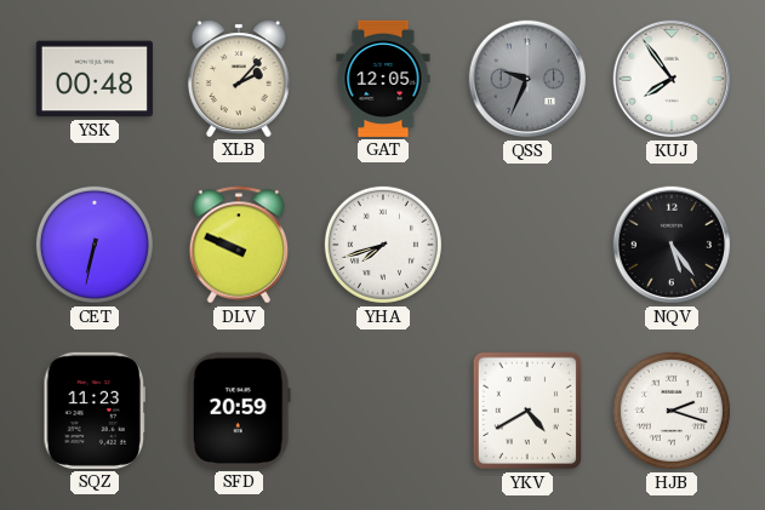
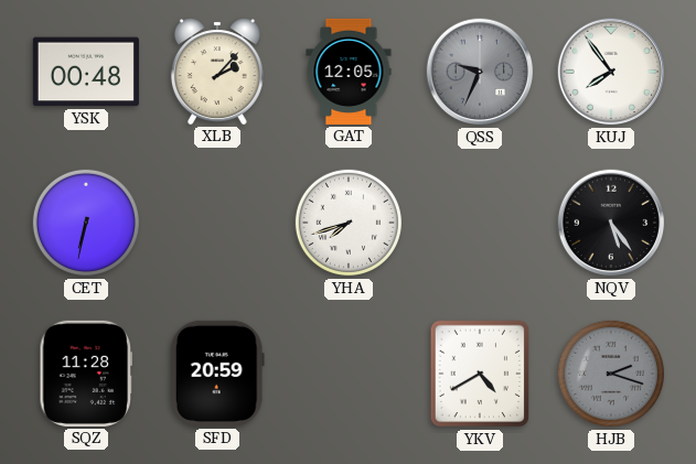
DLV: 9:49 -> none
SQZ: 11:23 -> 11:28
HJB dial: white -> grey
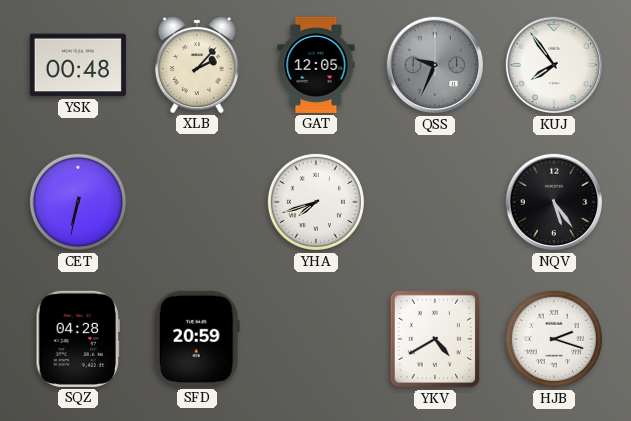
SQZ: 11:28 -> 04:28
HJB dial: grey -> white
